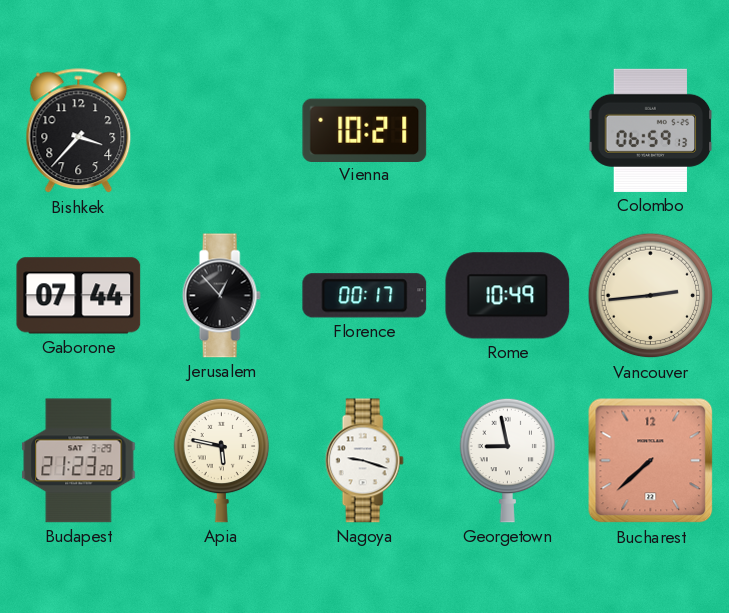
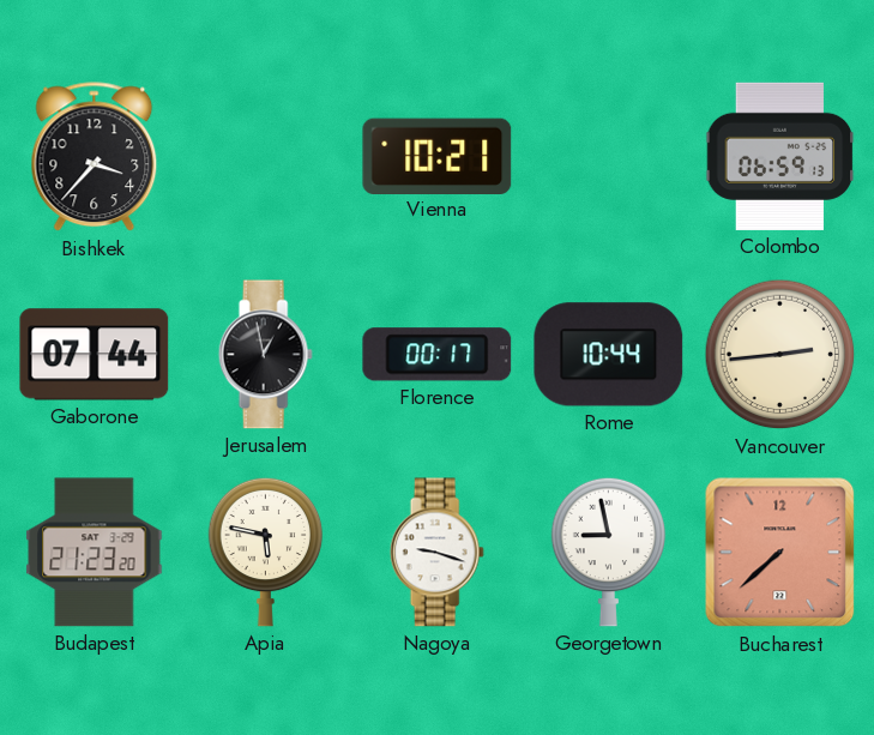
Jerusalem: 12:53 -> 12:58
Rome: 10:49 -> 10:44
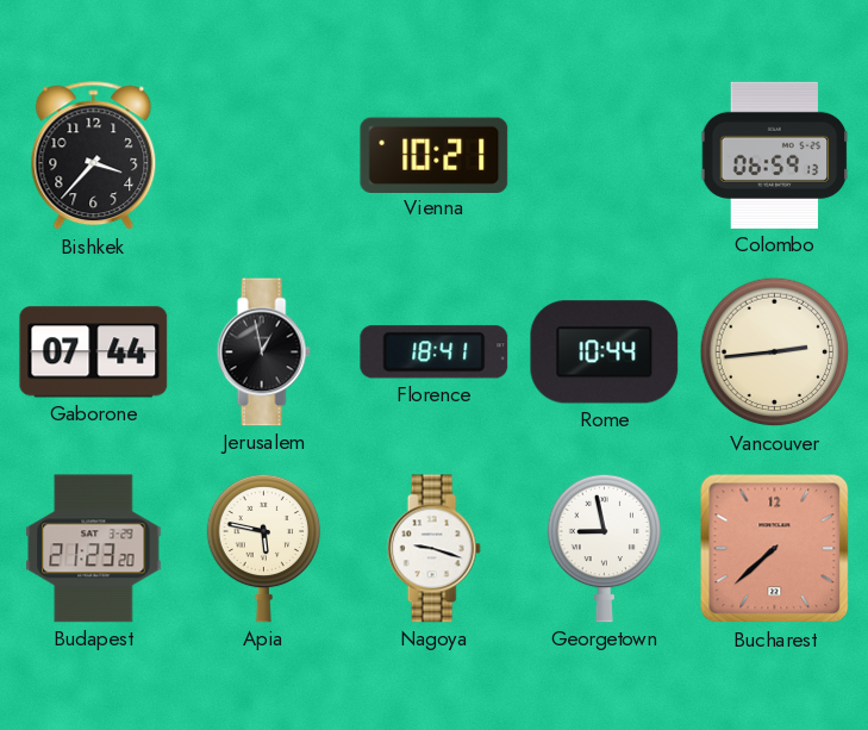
Florence: 00:17 -> 18:41
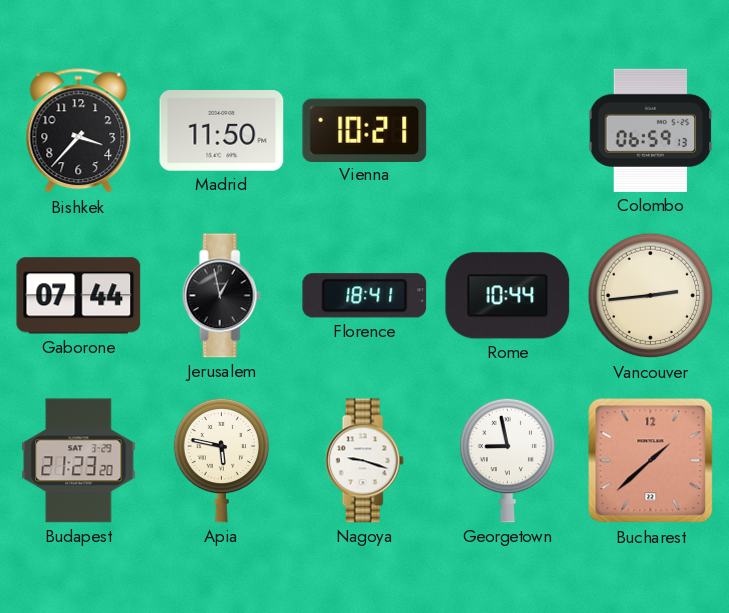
Madrid: none -> 11:50
Bucharest: 7:38 -> 1:38
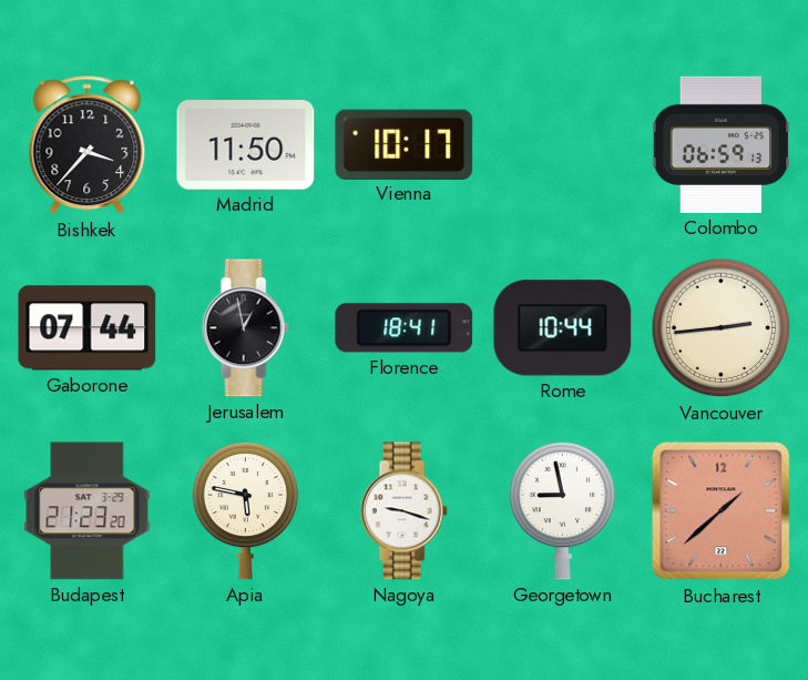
Vienna: 10:21 -> 10:17
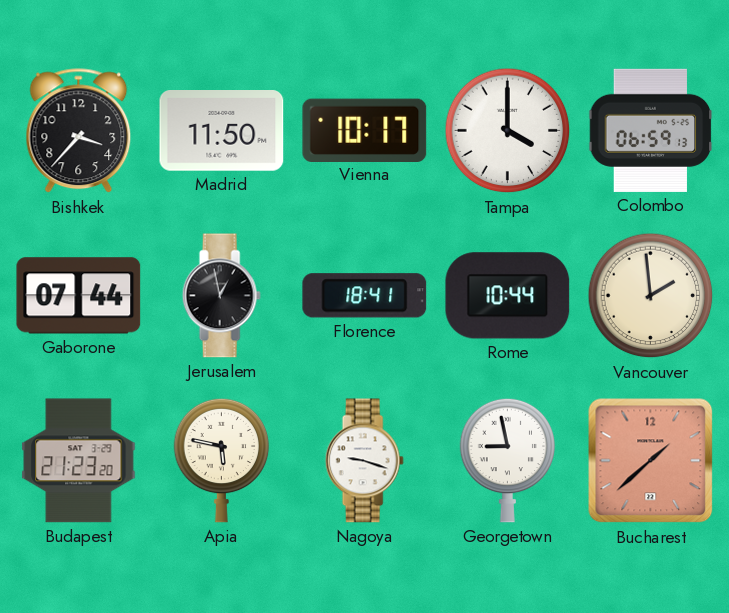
Tampa: none -> 4:00
Vancouver: 2:44 -> 1:59
